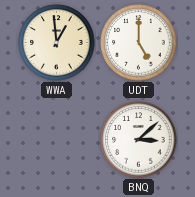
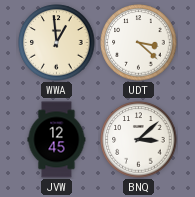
UDT: 5:00 -> 3:22
JVW: none -> 12:45
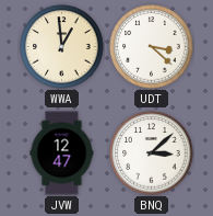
JVW: 12:45 -> 12:47
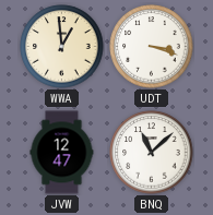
UDT: 3:22 -> 3:18
BNQ: 3:08 -> 11:08
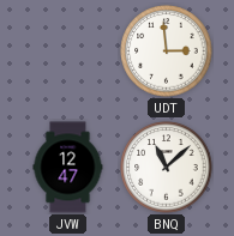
WWA: 12:59 -> none
UDT: 3:18 -> 2:59
